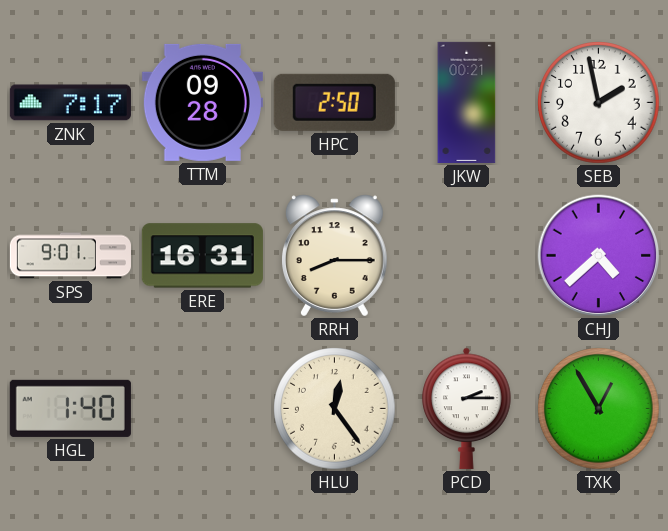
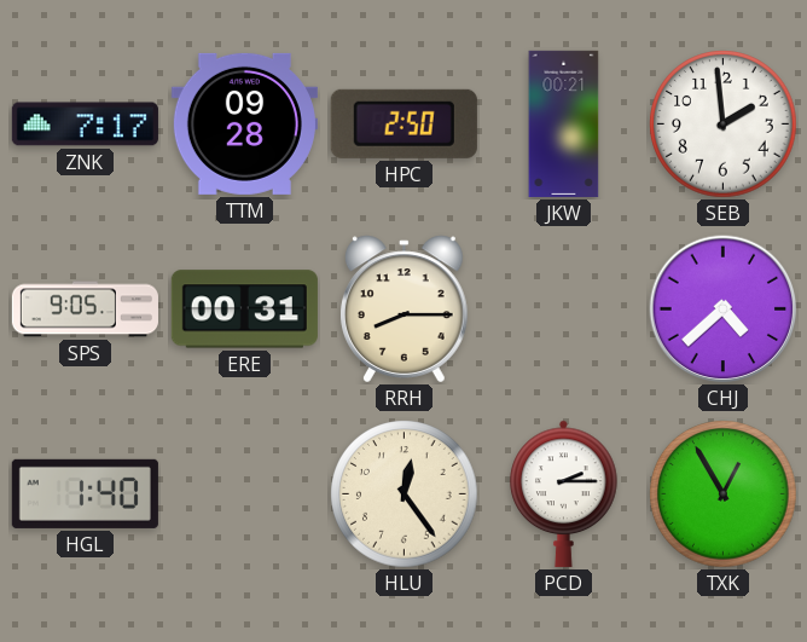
SEB: 1:58 -> 1:59
SPS: 9:01 -> 9:05
ERE: 16:31 -> 00:31
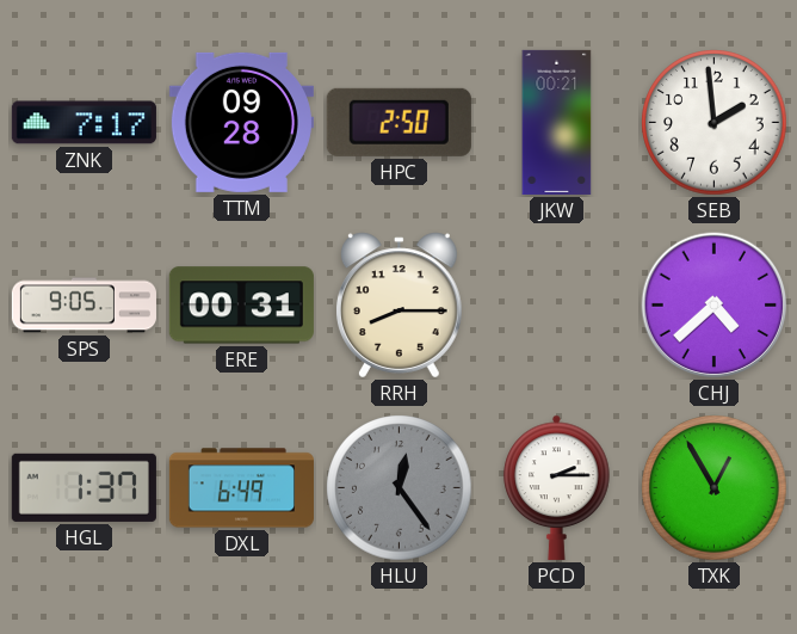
HGL: 1:40 -> 1:37
DXL: none -> 6:49
HLU dial: cream -> grey
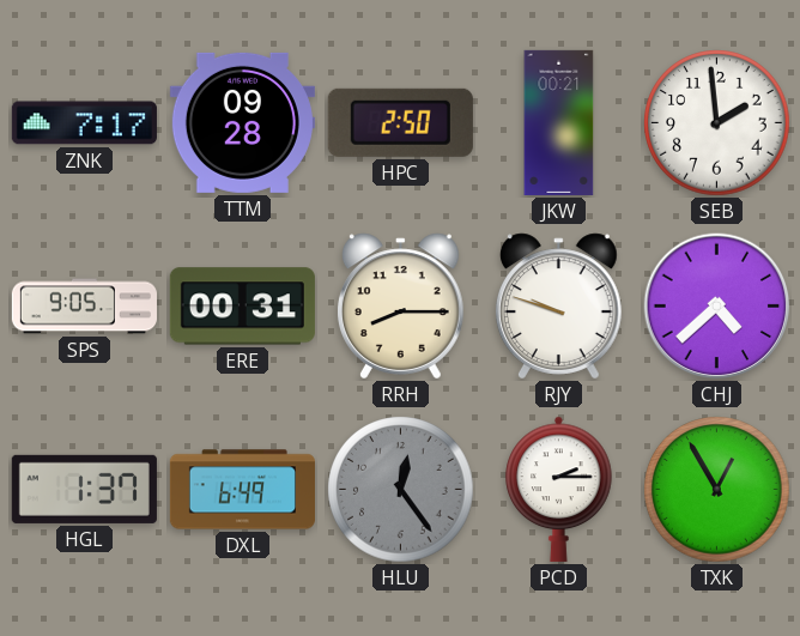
RJY: none -> 9:48
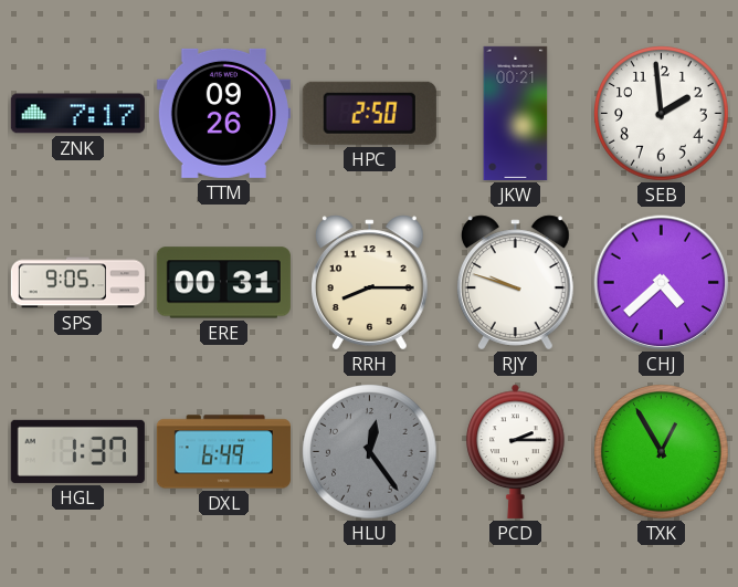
TTM: 09:28 -> 09:26
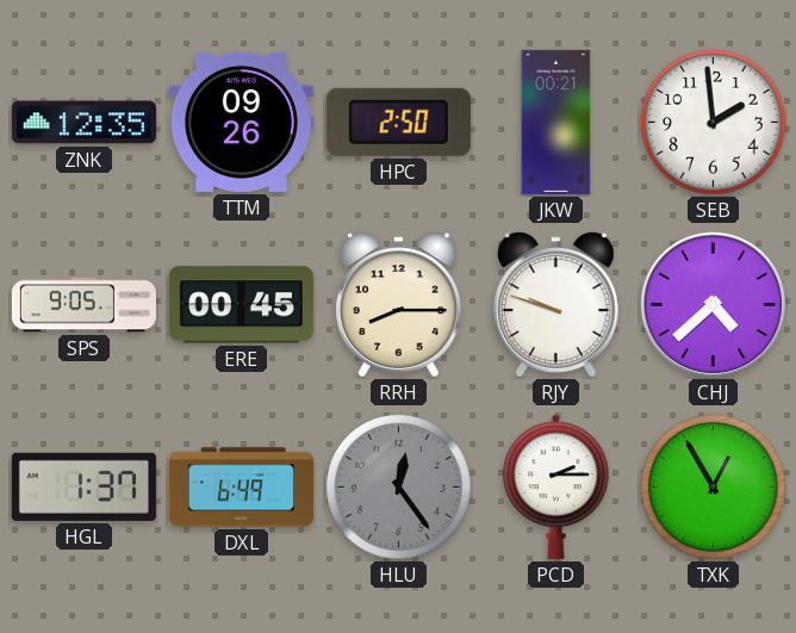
ZNK: 7:17 -> 12:35
ERE: 00:31 -> 00:45
